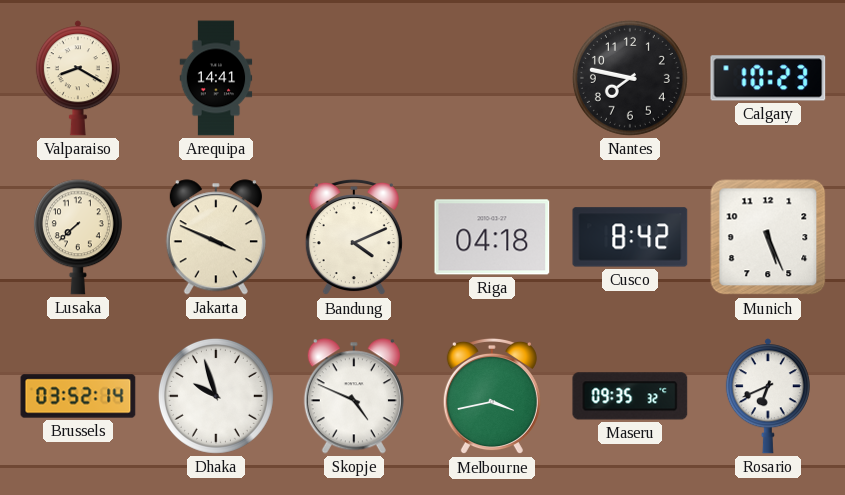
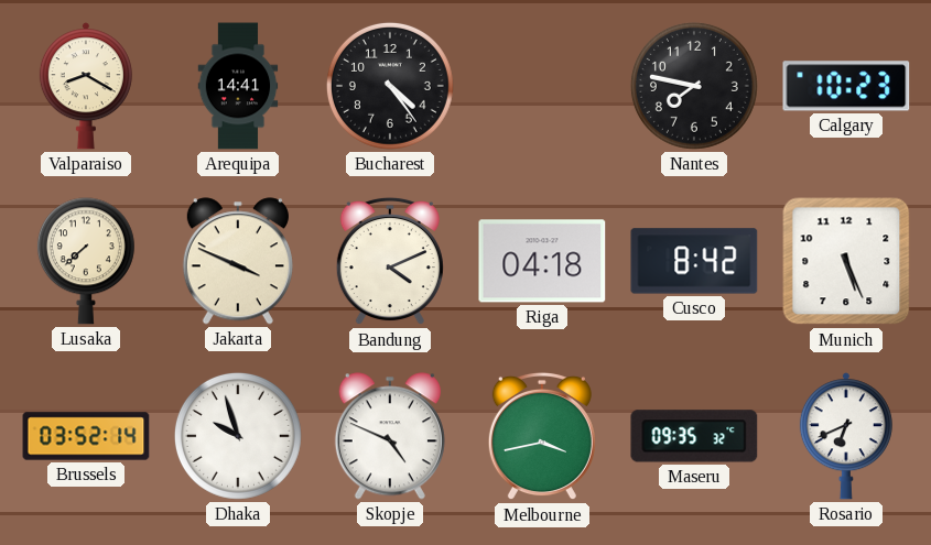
Bucharest: none -> 4:24
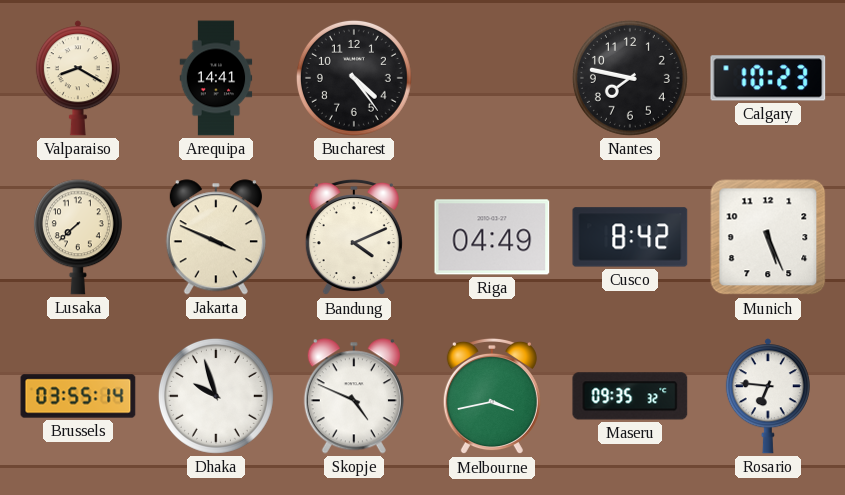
Riga: 04:18 -> 04:49
Brussels: 03:52 -> 03:55
Rosario: 6:41 -> 6:46
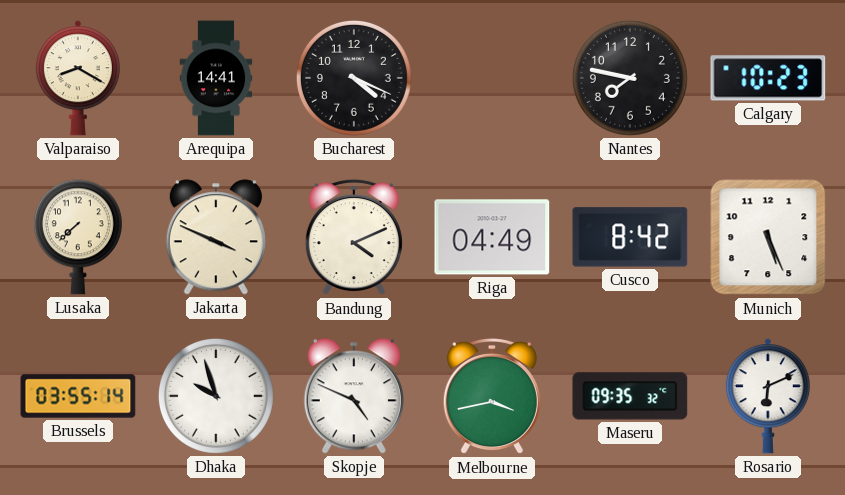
Bucharest: 4:24 -> 4:19
Rosario: 6:46 -> 6:11
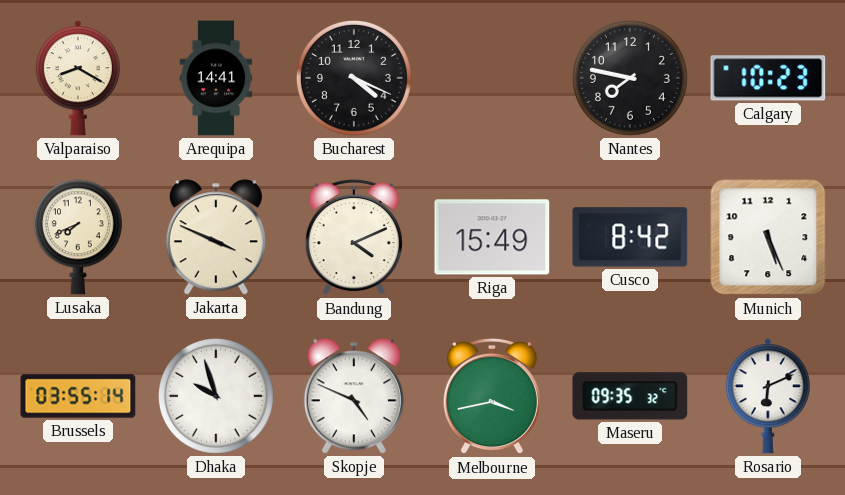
Lusaka: 7:38 -> 7:41
Riga: 04:49 -> 15:49
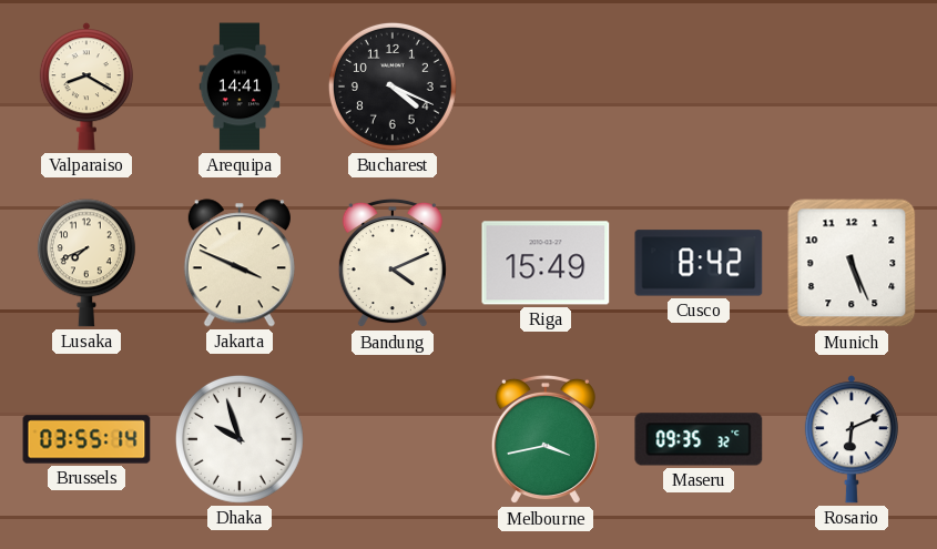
Nantes: 7:47 -> none
Calgary: 10:23 -> none
Skopje: 4:49 -> none
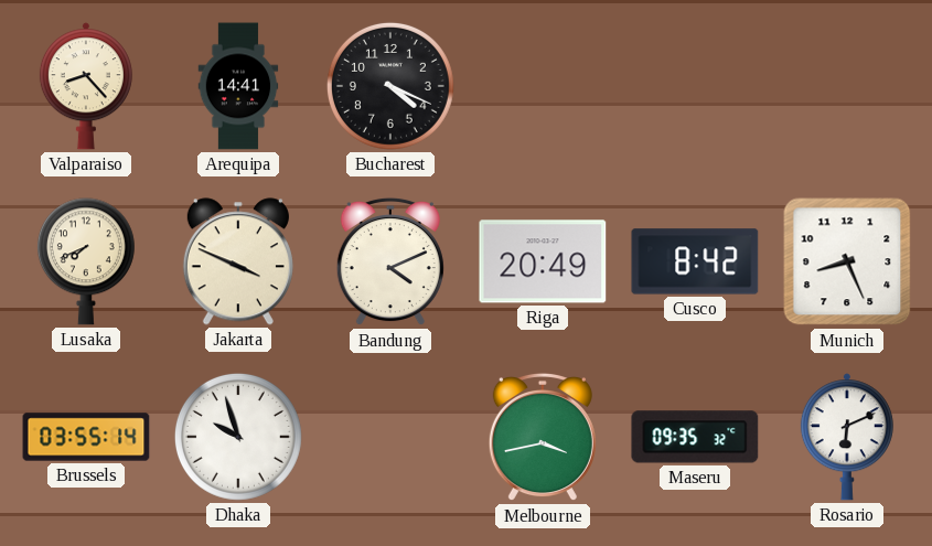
Valparaiso: 8:20 -> 8:23
Riga: 15:49 -> 20:49
Munich: 5:26 -> 8:26
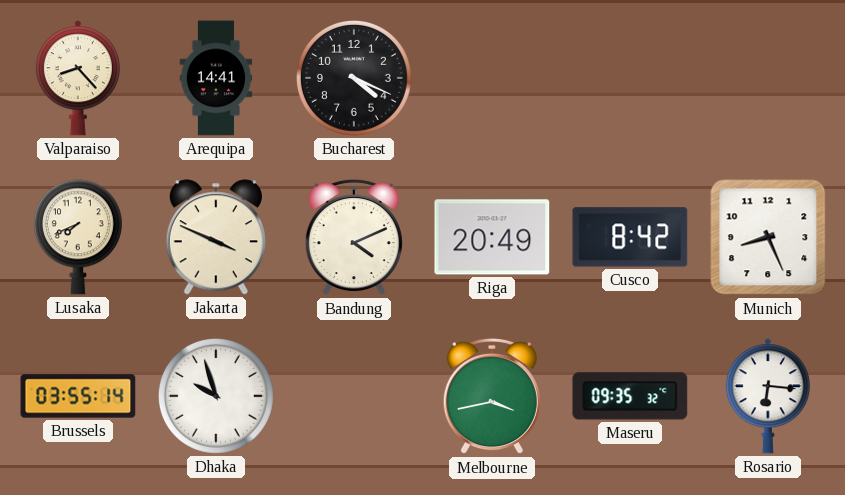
Rosario: 6:11 -> 6:16
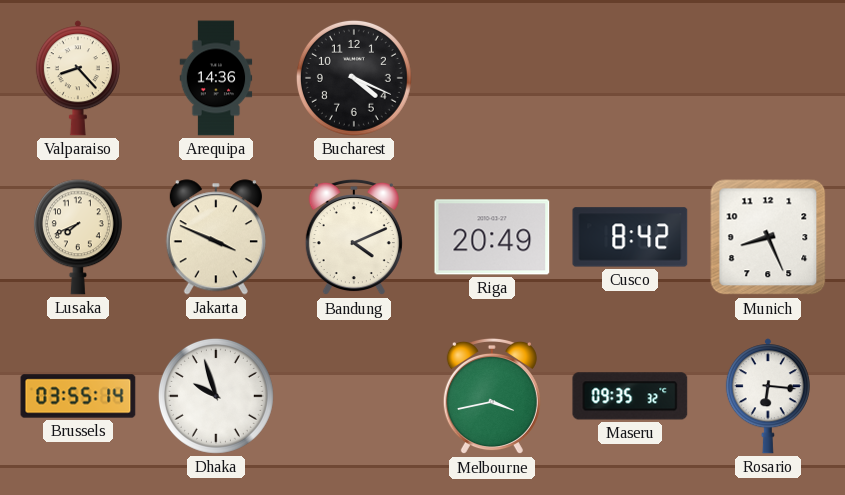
Arequipa: 14:41 -> 14:36
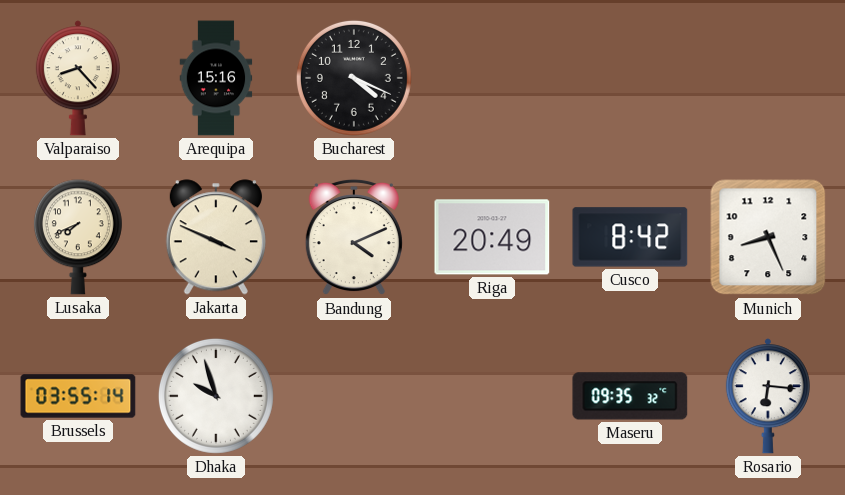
Arequipa: 14:36 -> 15:16
Melbourne: 3:43 -> none
